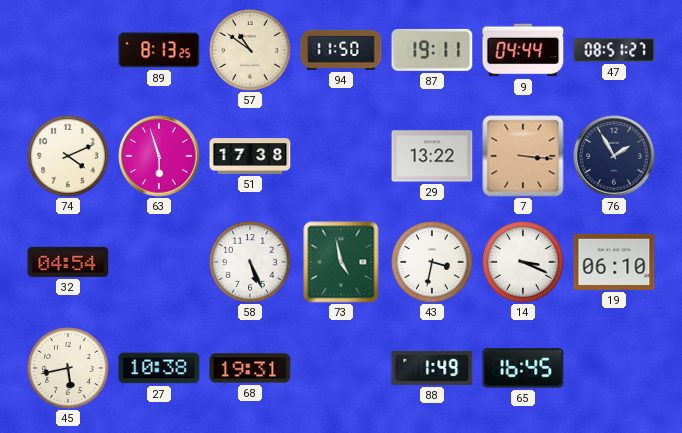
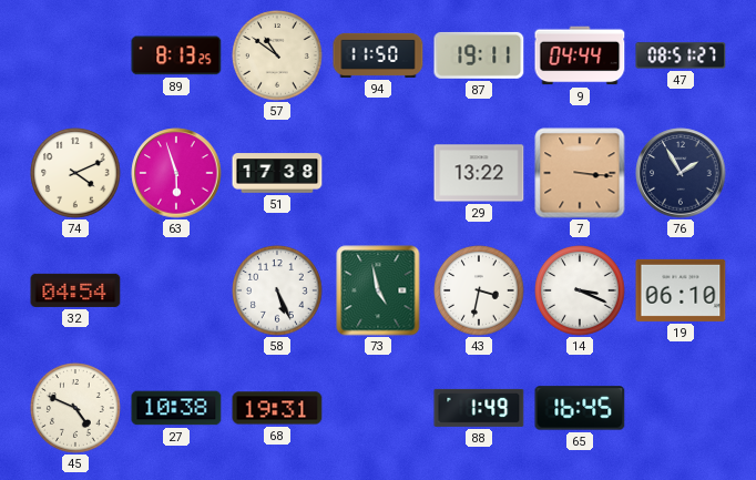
45: 5:43 -> 4:49
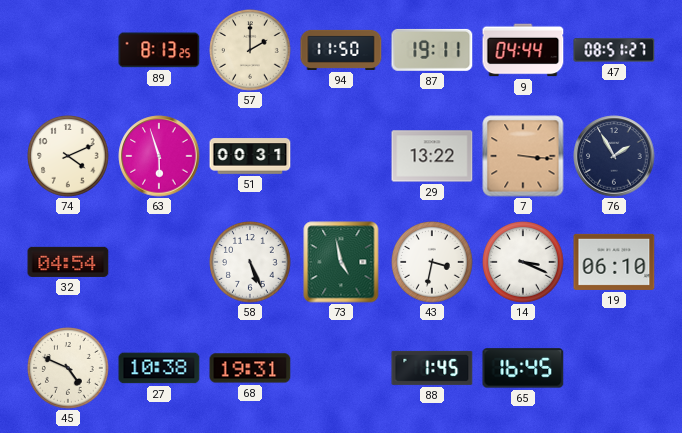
57: 10:51 -> 2:00
51: 17:38 -> 00:31
88: 1:49 -> 1:45
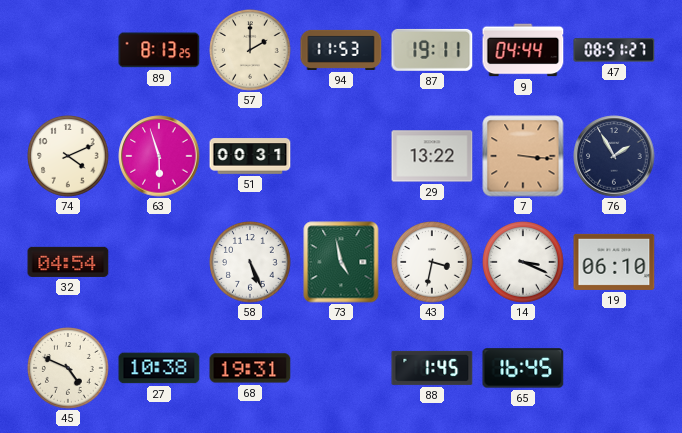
94: 11:50 -> 11:53
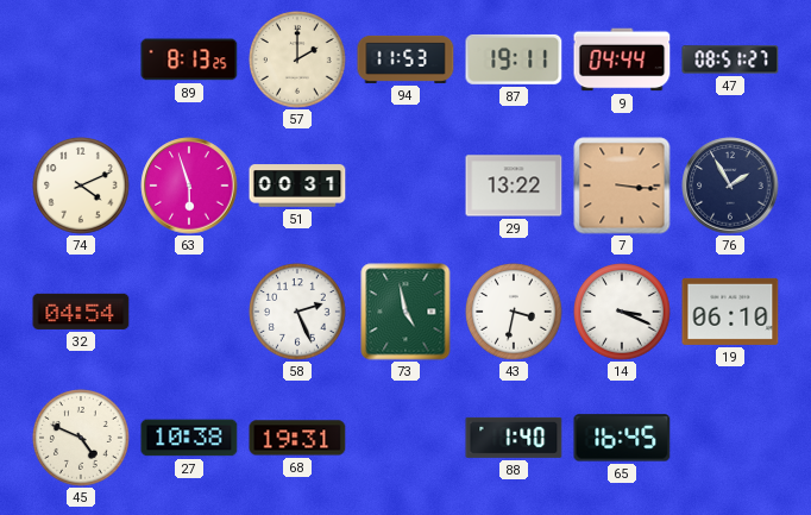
58: 5:26 -> 2:26
88: 1:45 -> 1:40
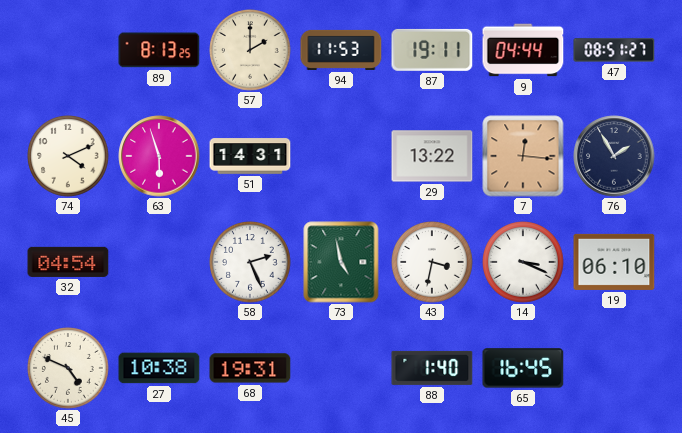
51: 00:31 -> 14:31
7: 3:16 -> 12:16
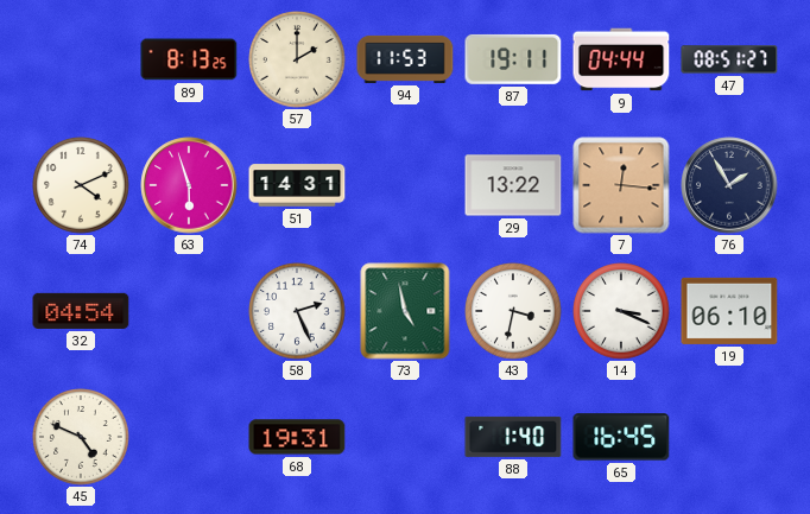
27: 10:38 -> none
